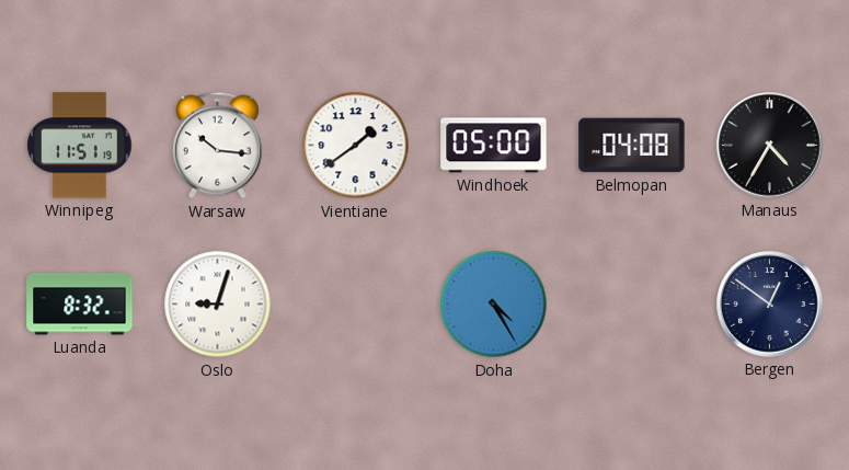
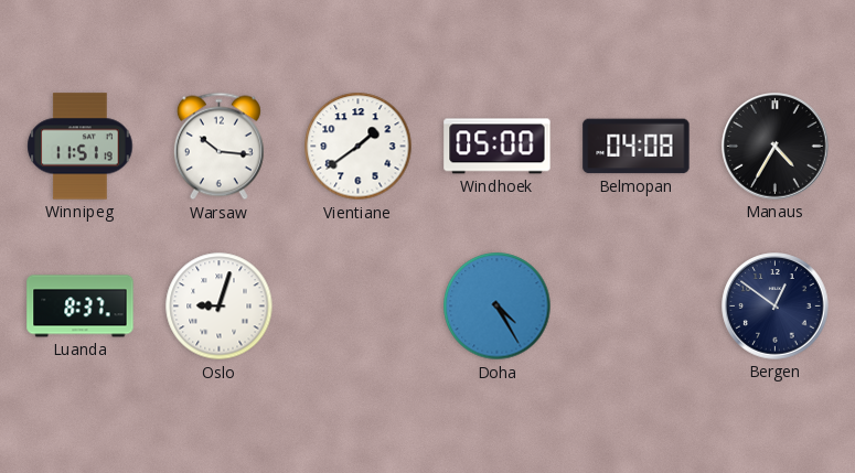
Luanda: 8:32 -> 8:37
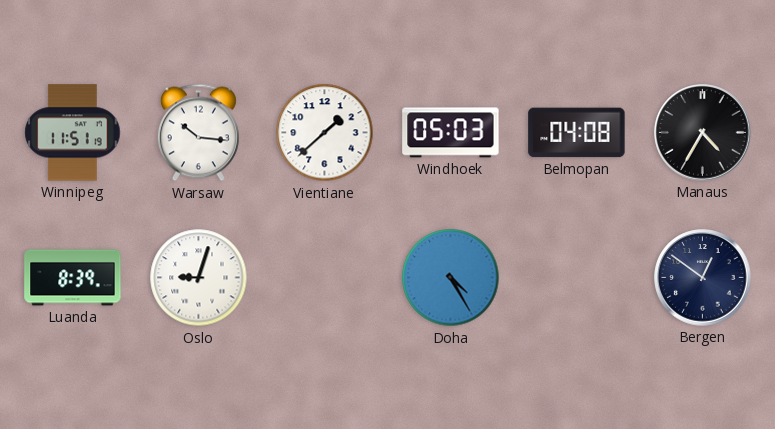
Vientiane: 1:39 -> 1:38
Windhoek: 05:00 -> 05:03
Luanda: 8:37 -> 8:39
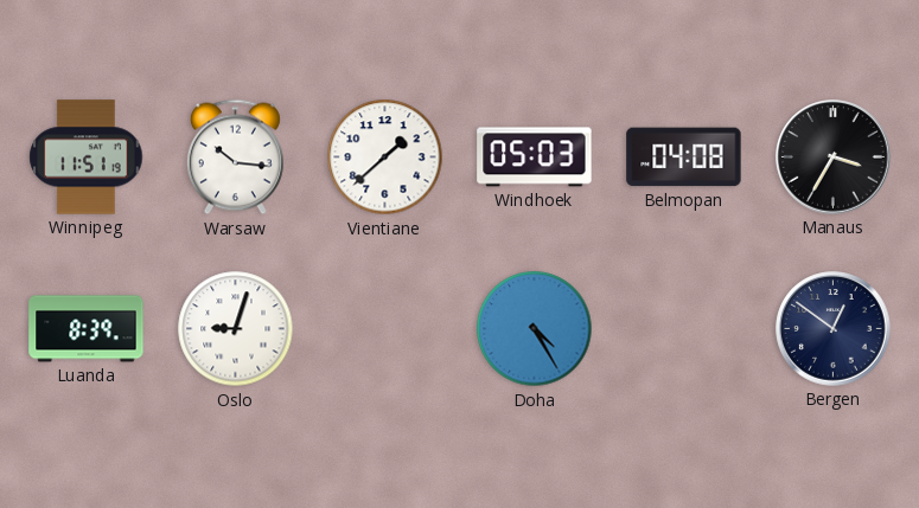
Manaus: 4:35 -> 3:35
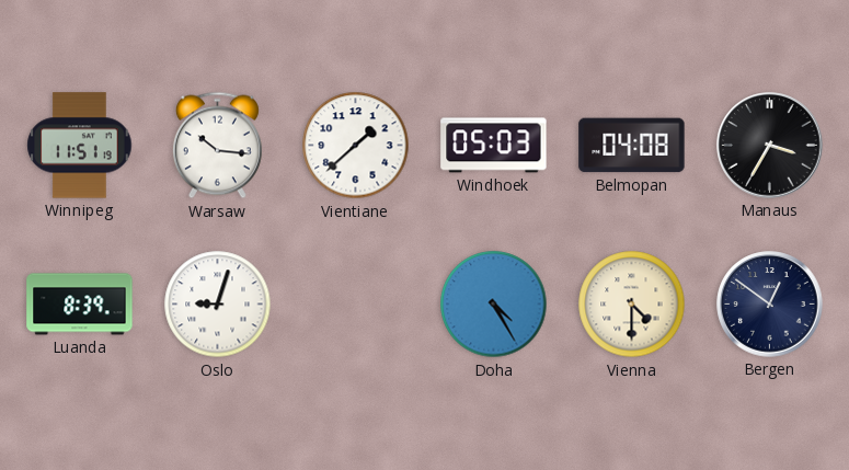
Vienna: none -> 4:30
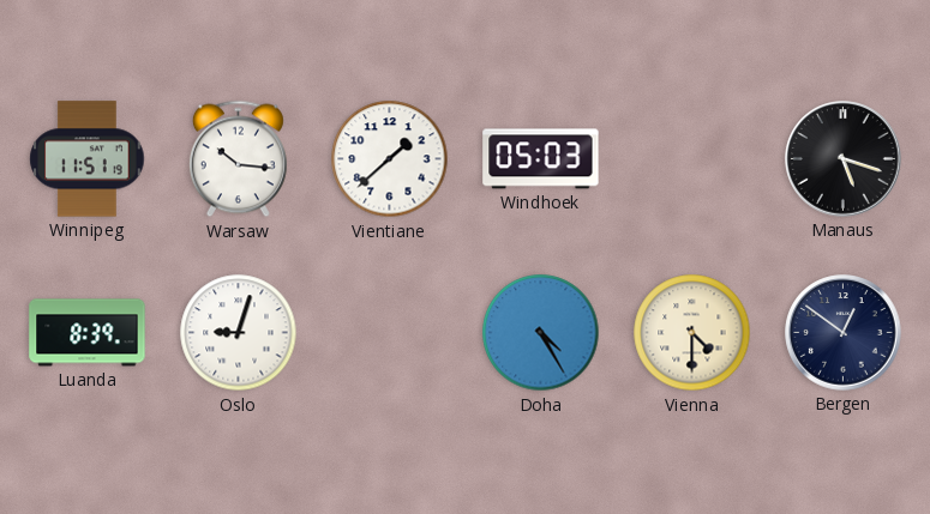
Belmopan: 04:08 -> none
Manaus: 3:35 -> 5:18
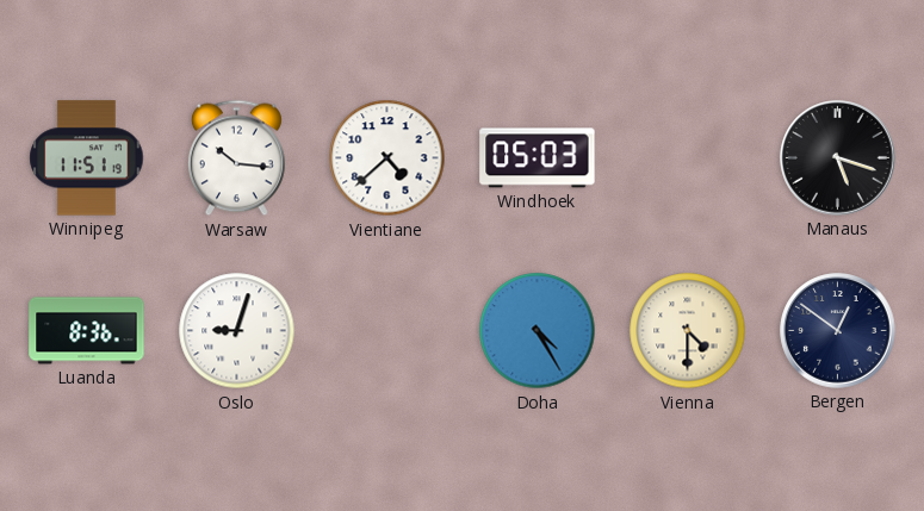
Vientiane: 1:38 -> 4:38
Luanda: 8:39 -> 8:36
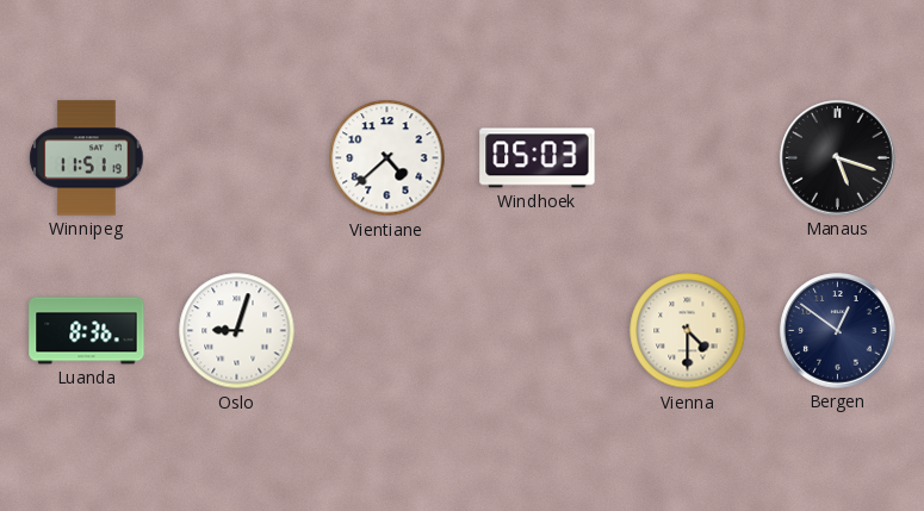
Warsaw: 10:16 -> none
Doha: 4:25 -> none
